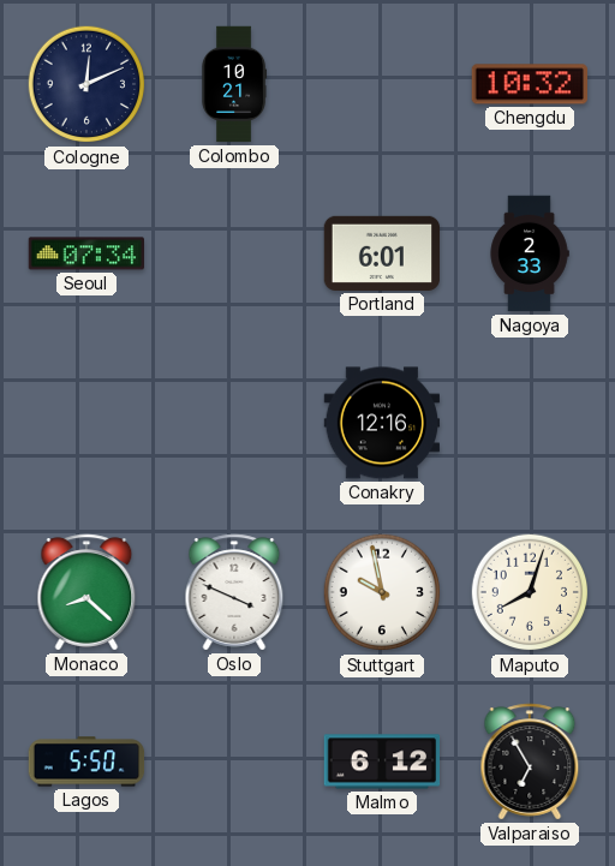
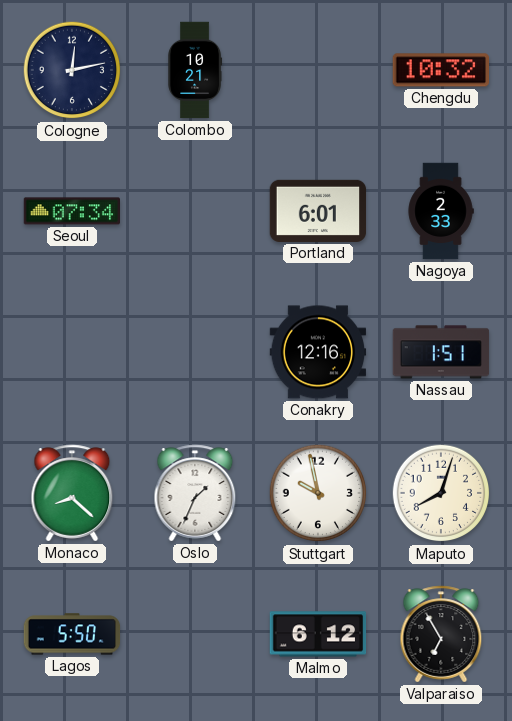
Cologne: 12:11 -> 12:13
Nassau: none -> 1:51
Oslo: 3:49 -> 1:34
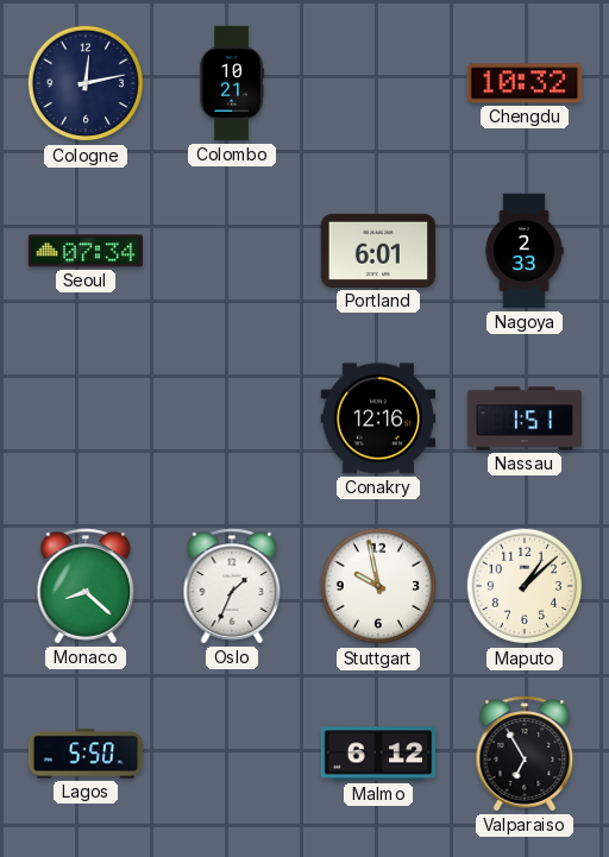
Maputo: 8:03 -> 1:08
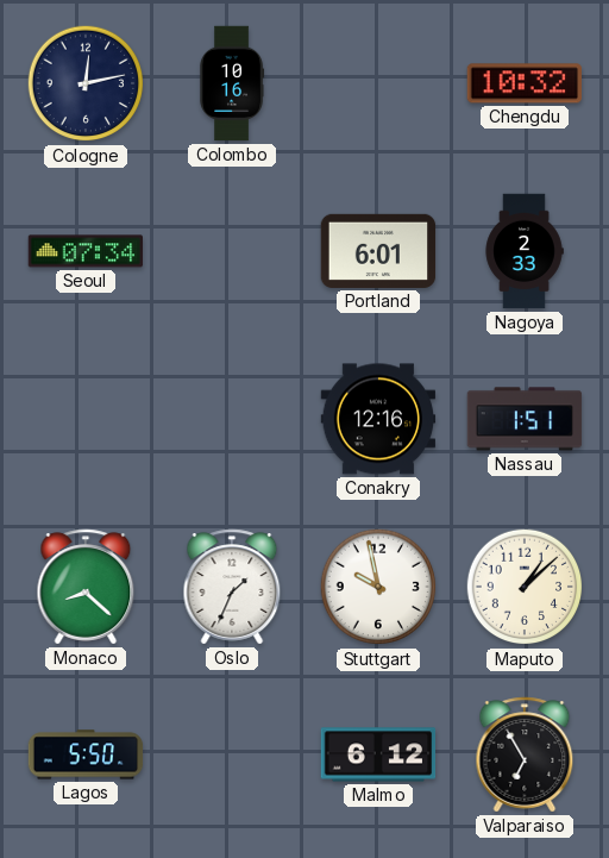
Colombo: 10:21 -> 10:16
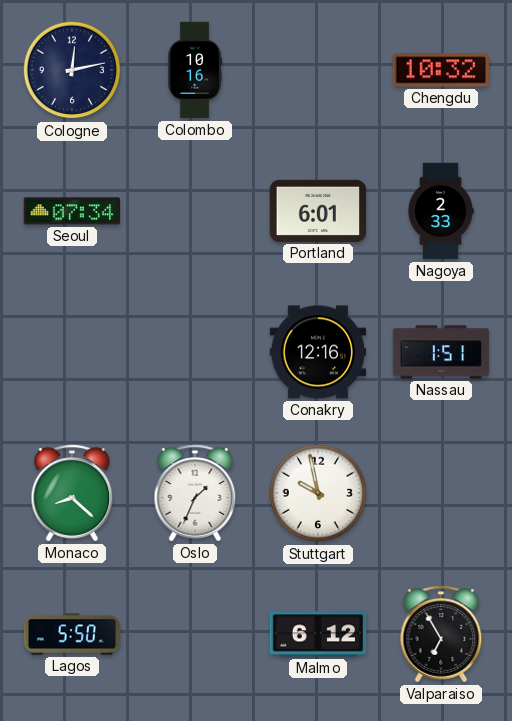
Maputo: 1:08 -> none
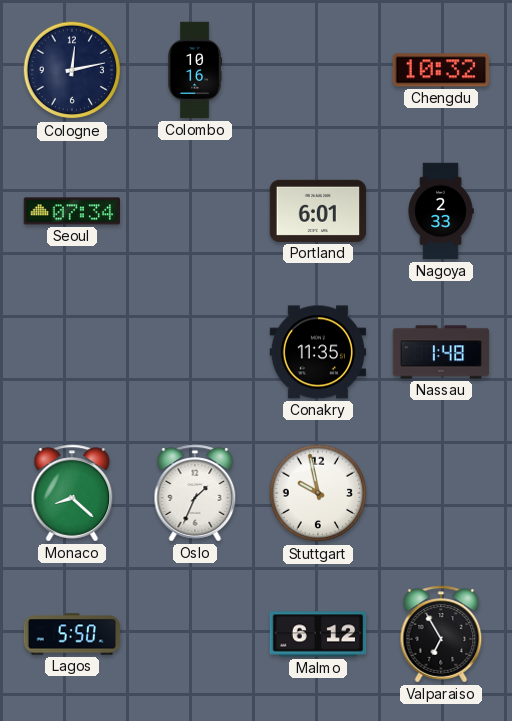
Conakry: 12:16 -> 11:35
Nassau: 1:51 -> 1:48
